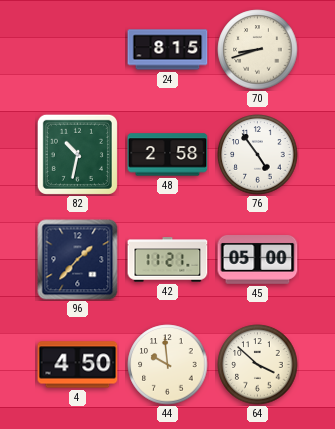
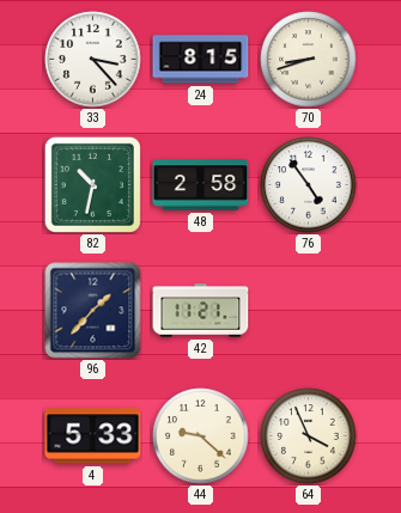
33: none -> 3:23
45: 05:00 -> none
4: 4:50 -> 5:33
44: 9:59 -> 9:22
64: 3:52 -> 3:56
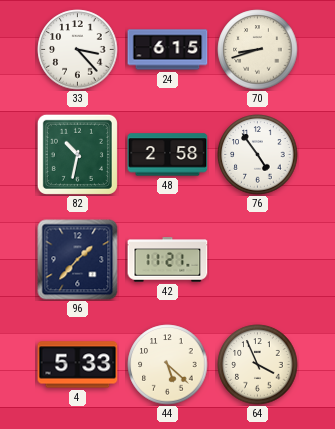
24: 8:15 -> 6:15
44: 9:22 -> 5:22
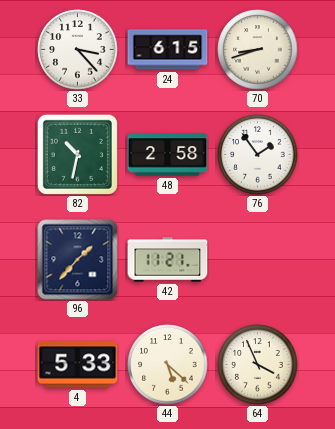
76: 4:54 -> 1:54
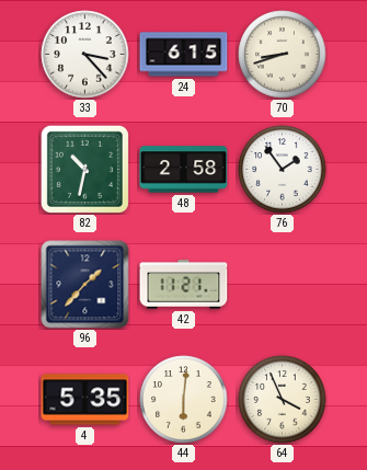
4: 5:33 -> 5:35
44: 5:22 -> 6:01
